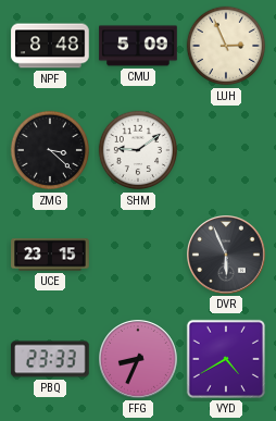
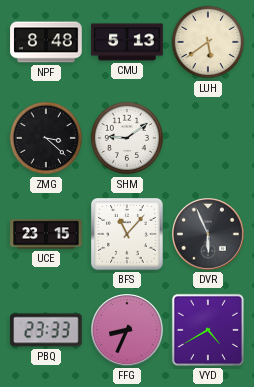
CMU: 5:09 -> 5:13
LUH: 2:56 -> 5:39
BFS: none -> 11:07
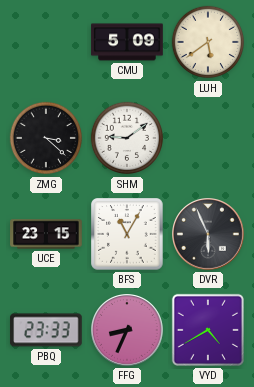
NPF: 8:48 -> none
CMU: 5:13 -> 5:09
BFS: 11:07 -> 11:05
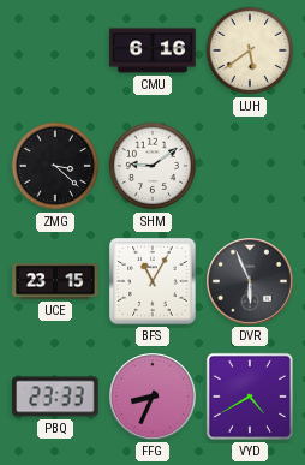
CMU: 5:09 -> 6:16
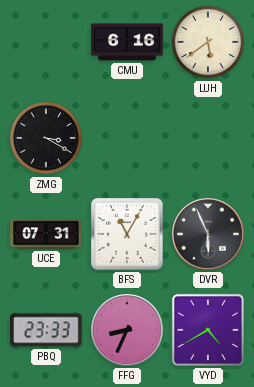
ZMG: 3:22 -> 3:20
SHM: 9:09 -> none
UCE: 23:15 -> 07:31
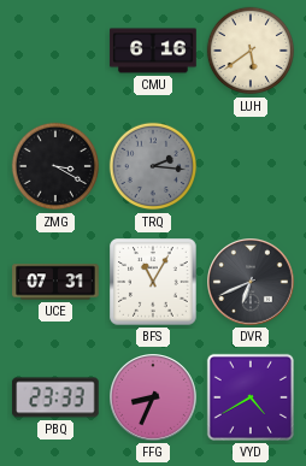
TRQ: none -> 2:16
DVR: 5:56 -> 6:41
